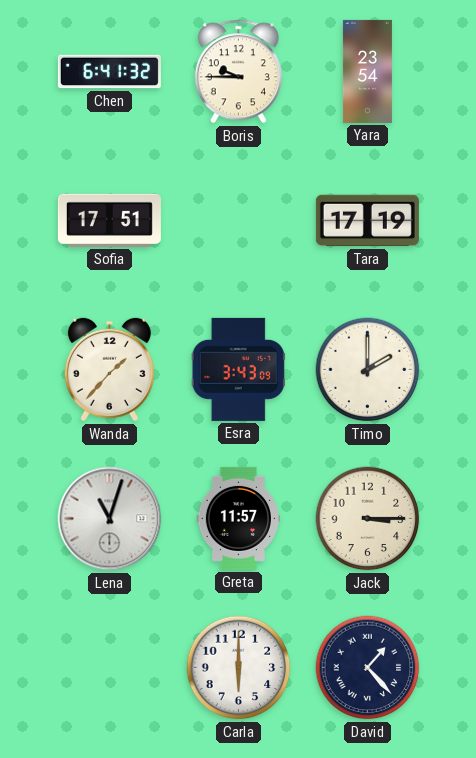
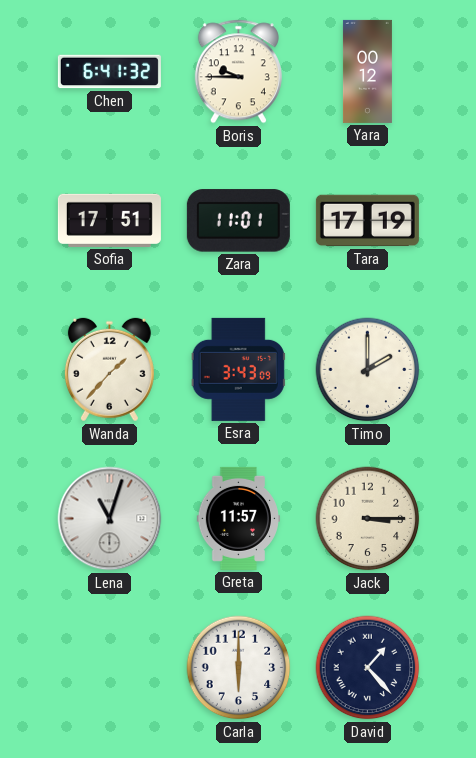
Yara: 23:54 -> 00:12
Zara: none -> 11:01
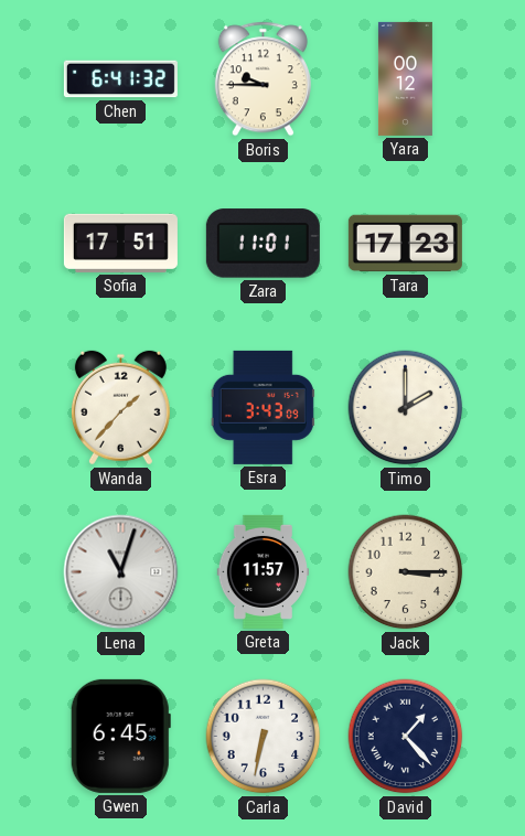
Tara: 17:19 -> 17:23
Gwen: none -> 6:45
Carla: 6:00 -> 6:32
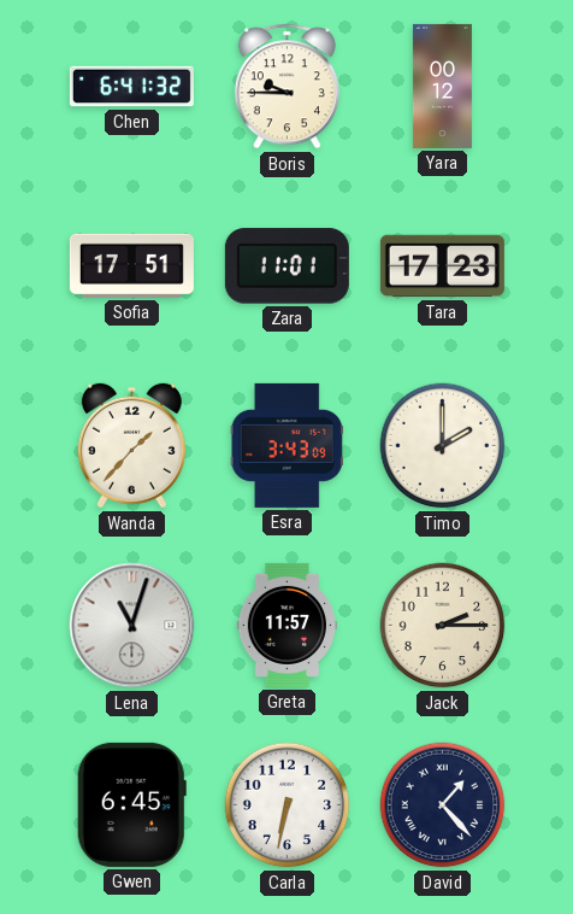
Jack: 3:15 -> 2:15
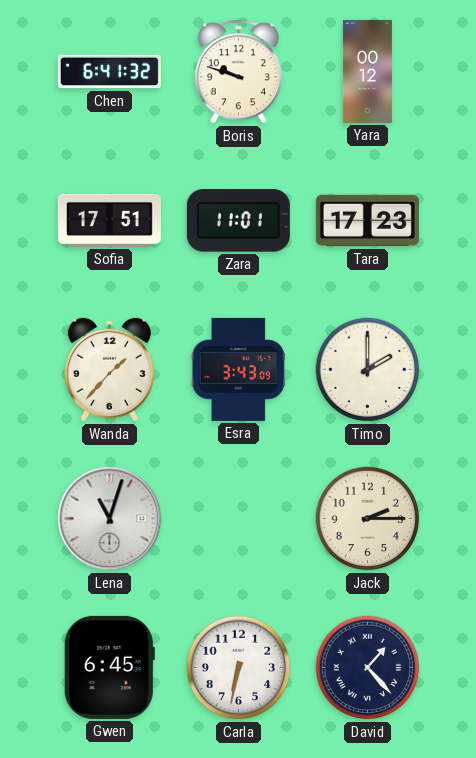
Boris: 9:45 -> 9:48
Greta: 11:57 -> none
